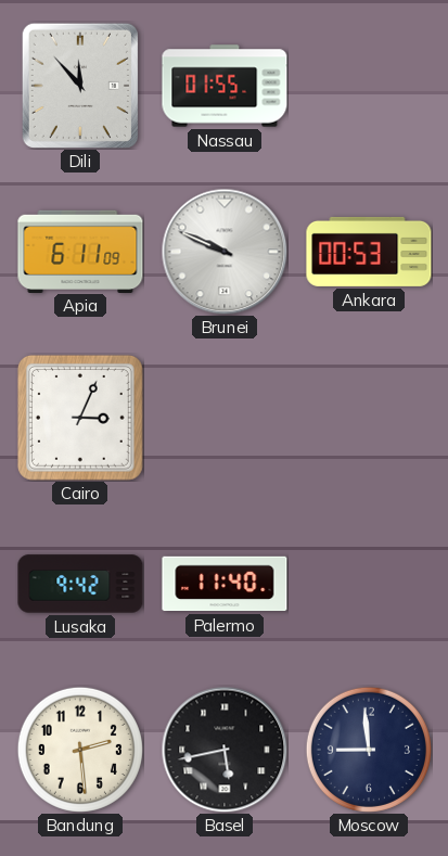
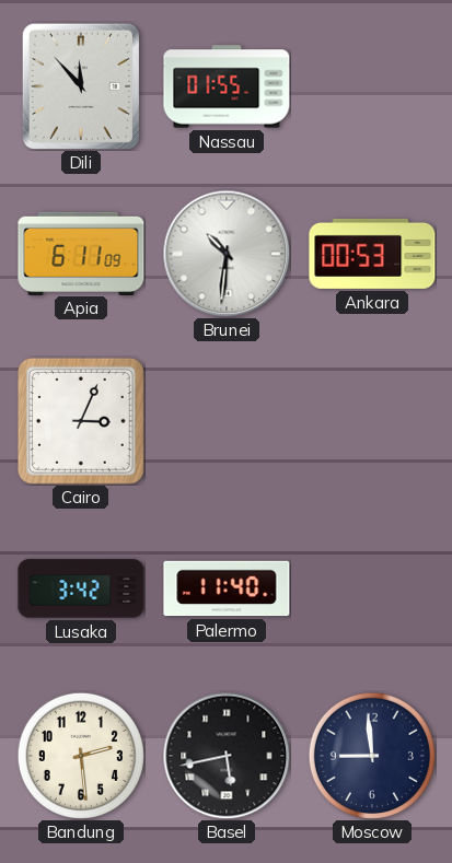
Brunei: 9:49 -> 10:31
Lusaka: 9:42 -> 3:42
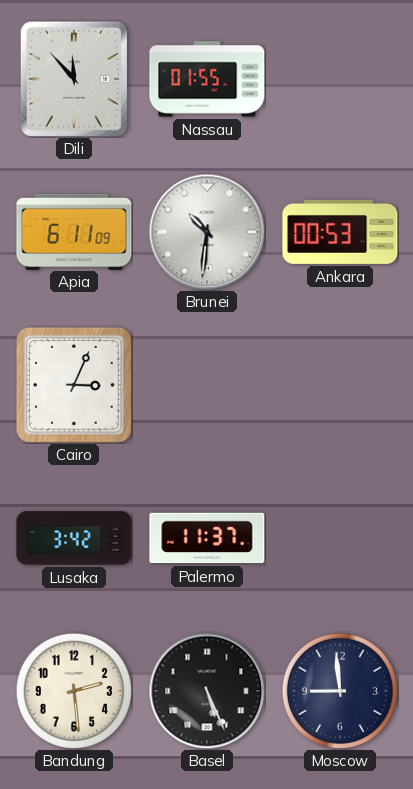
Palermo: 11:40 -> 11:37
Basel: 5:43 -> 5:26
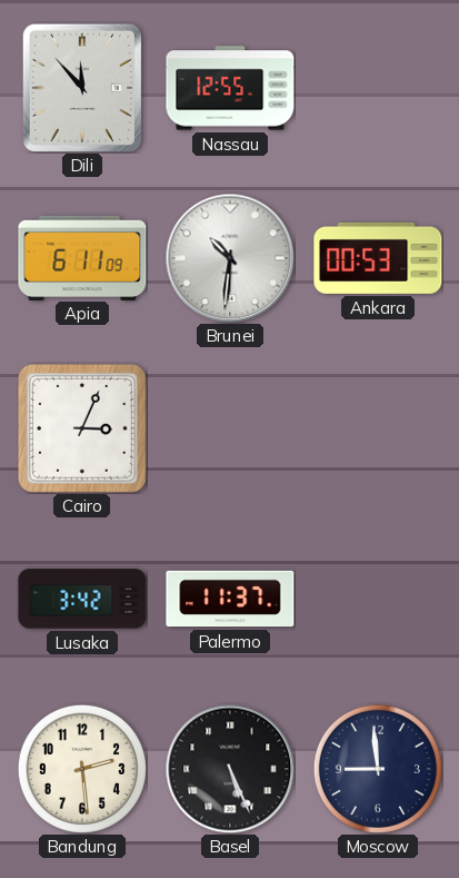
Nassau: 01:55 -> 12:55
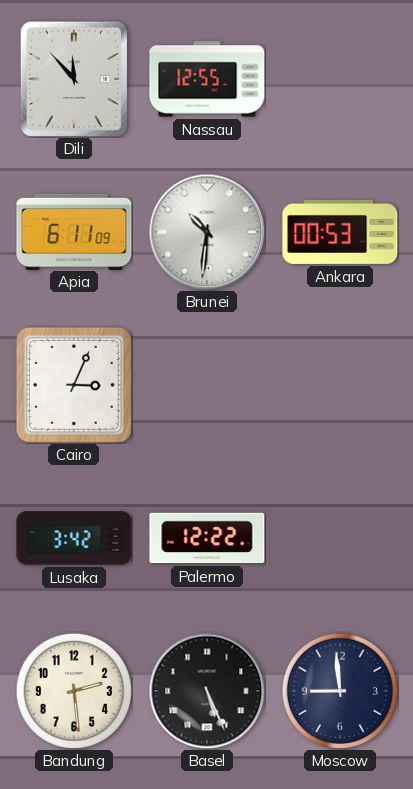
Palermo: 11:37 -> 12:22
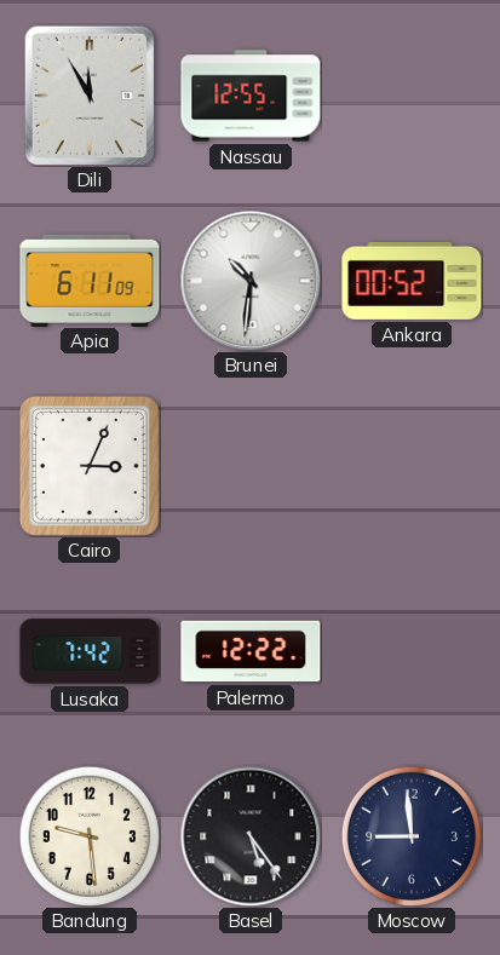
Dili: 11:53 -> 11:55
Ankara: 00:53 -> 00:52
Lusaka: 3:42 -> 7:42
Bandung: 2:29 -> 9:29
Basel: 5:26 -> 5:24
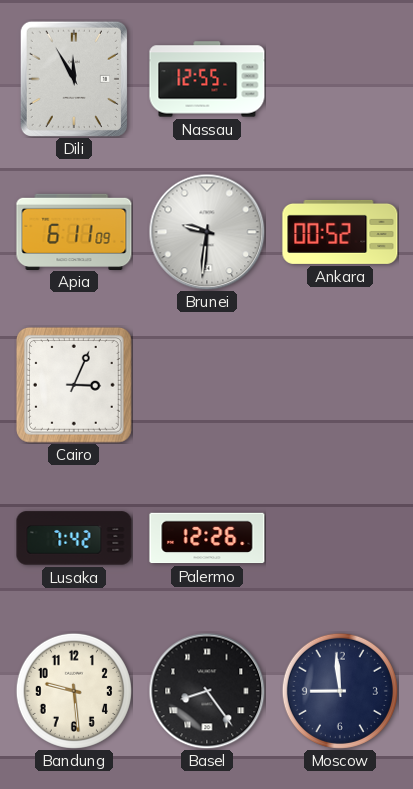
Brunei: 10:31 -> 9:31
Palermo: 12:22 -> 12:26
Basel: 5:24 -> 8:24
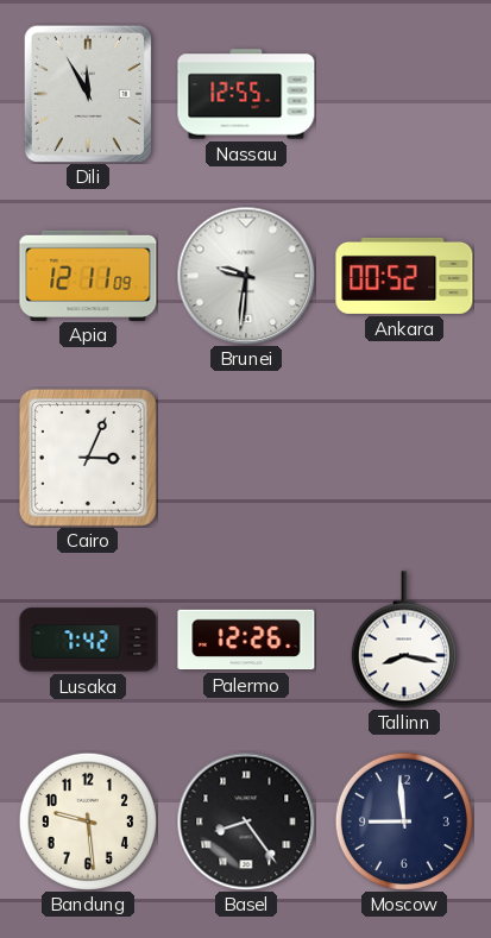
Apia: 6:11 -> 12:11
Tallinn: none -> 8:17
